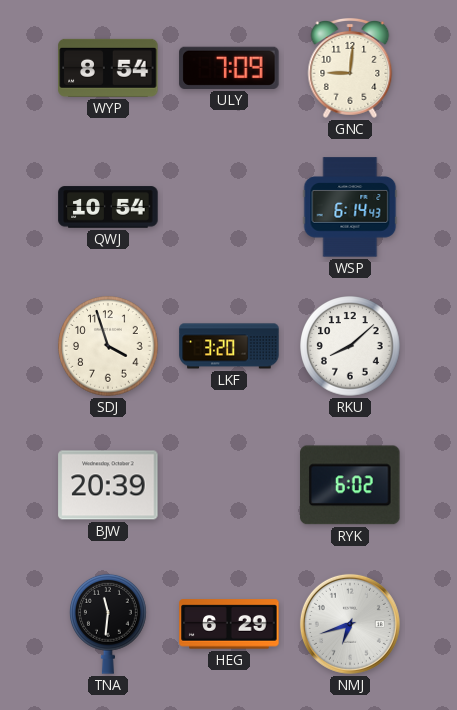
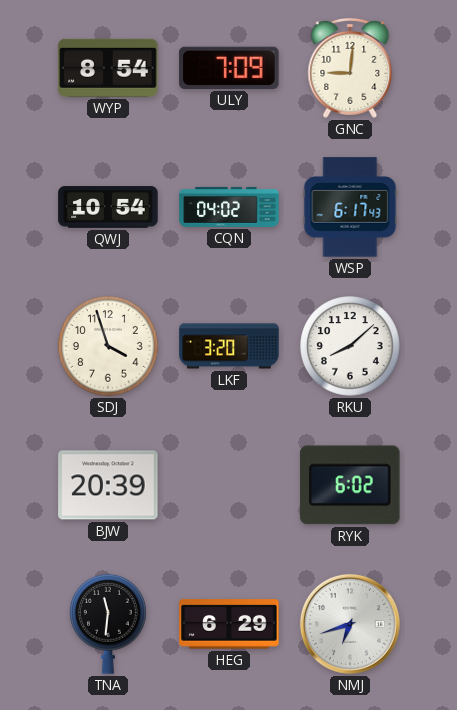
CQN: none -> 04:02
WSP: 6:14 -> 6:17
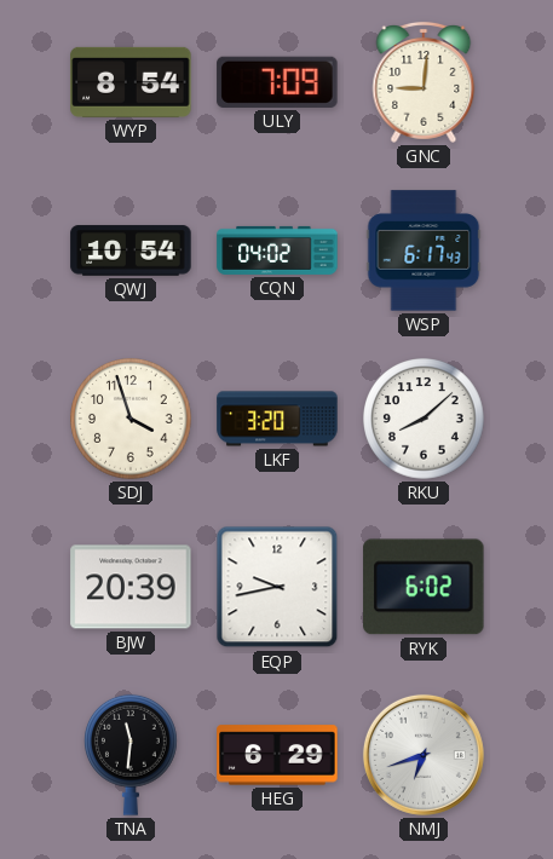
EQP: none -> 9:43
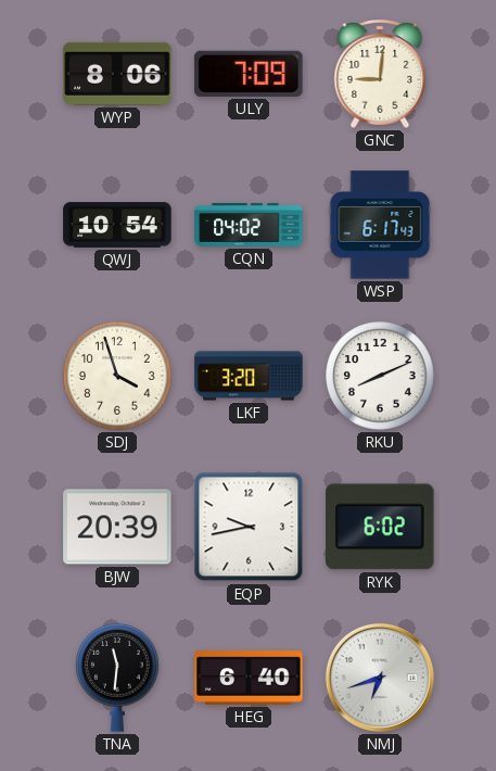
WYP: 8:54 -> 8:06
RKU: 8:08 -> 8:11
HEG: 6:29 -> 6:40
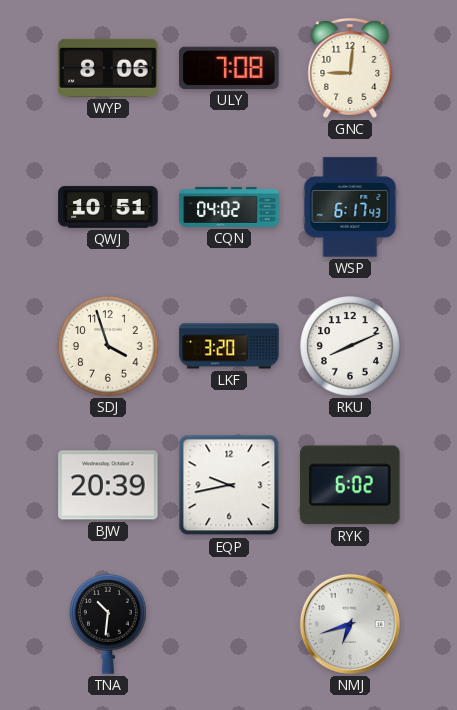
ULY: 7:09 -> 7:08
QWJ: 10:54 -> 10:51
TNA: 11:31 -> 10:31
HEG: 6:40 -> none
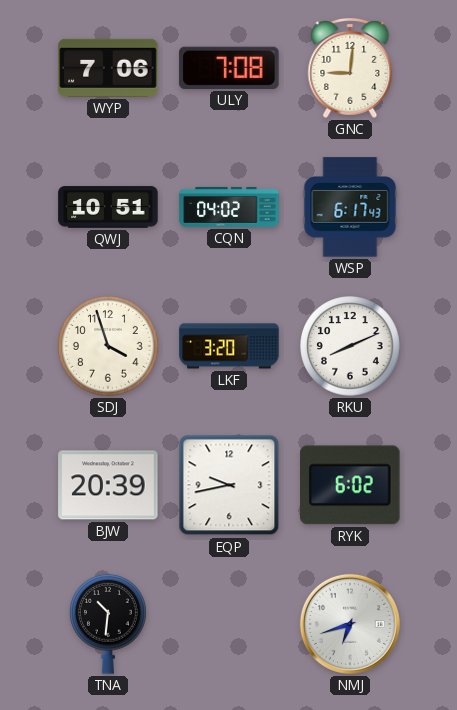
WYP: 8:06 -> 7:06
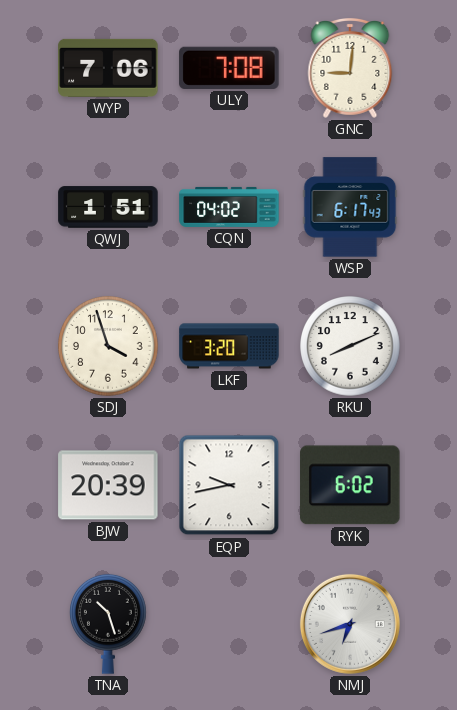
QWJ: 10:51 -> 1:51
TNA: 10:31 -> 10:27
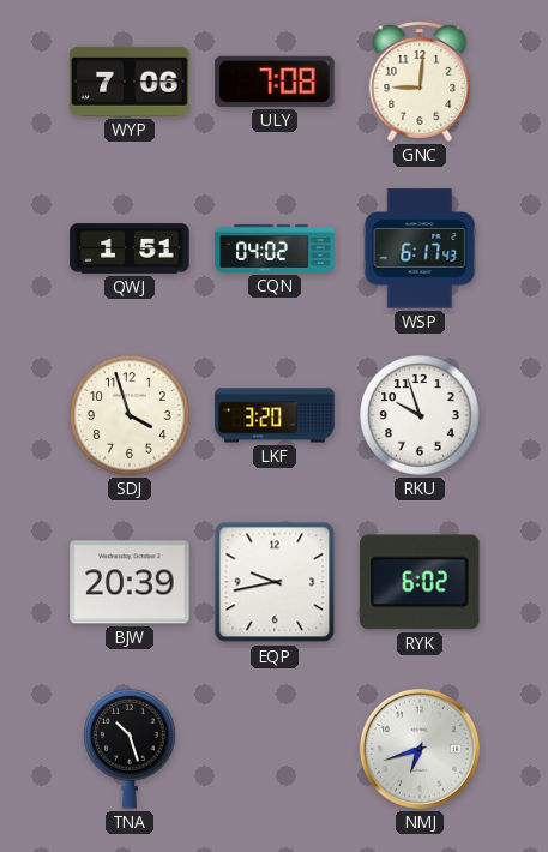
RKU: 8:11 -> 9:57
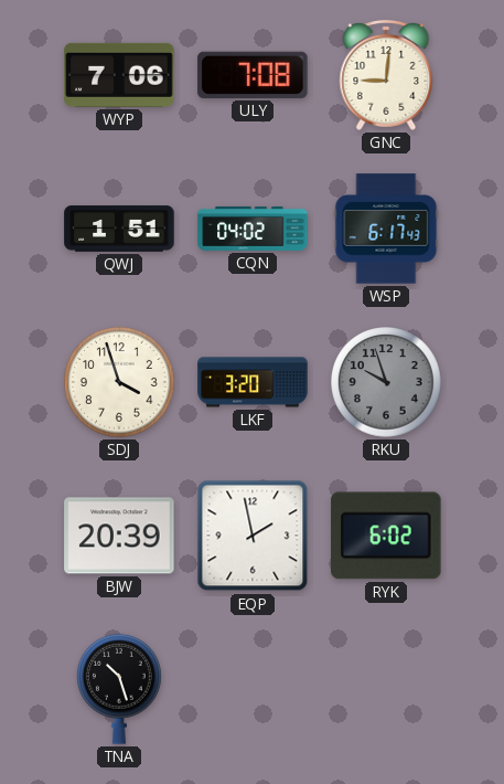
RKU dial: white -> grey
EQP: 9:43 -> 1:58
NMJ: 6:42 -> none
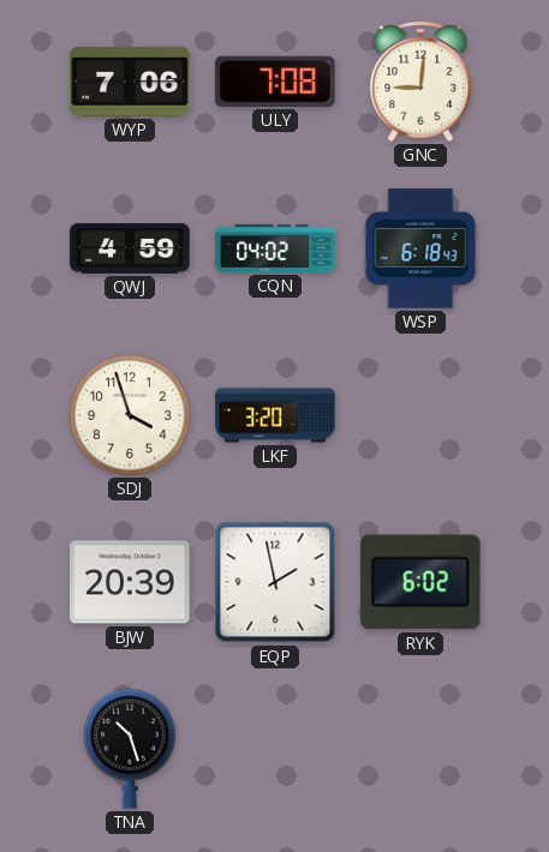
QWJ: 1:51 -> 4:59
WSP: 6:17 -> 6:18
RKU: 9:57 -> none
